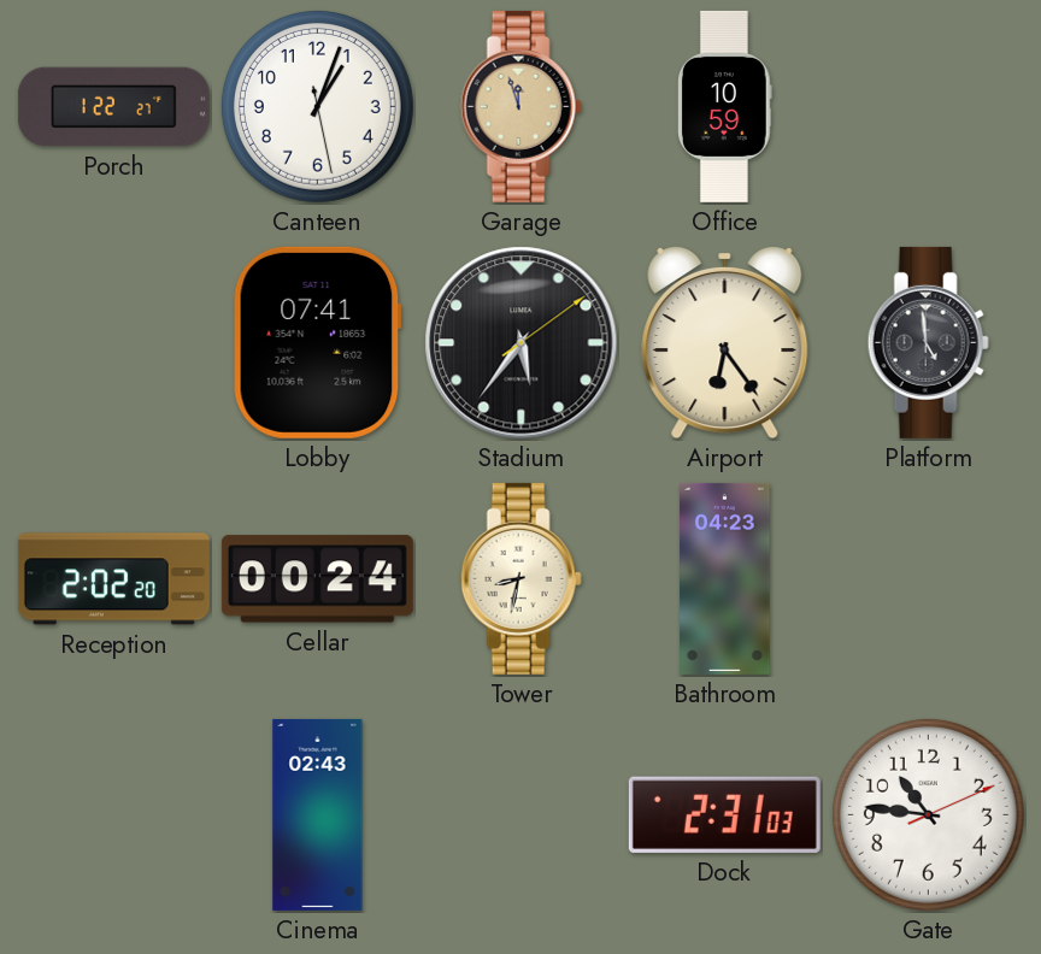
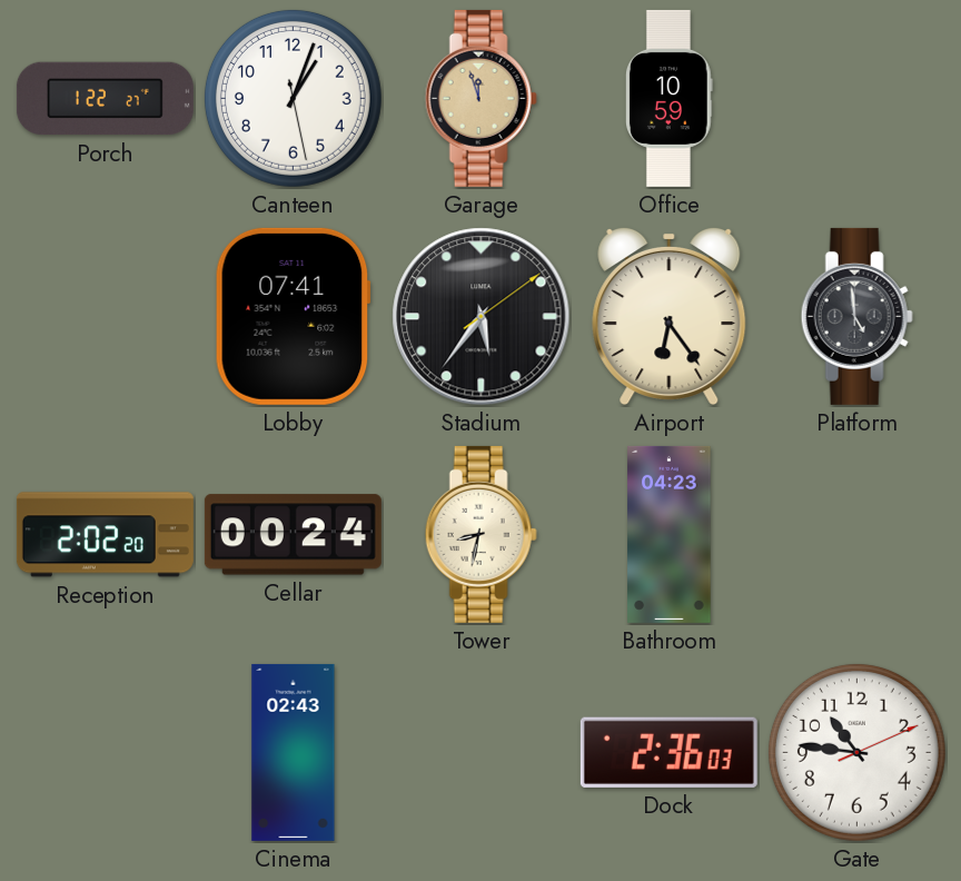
Dock: 2:31 -> 2:36
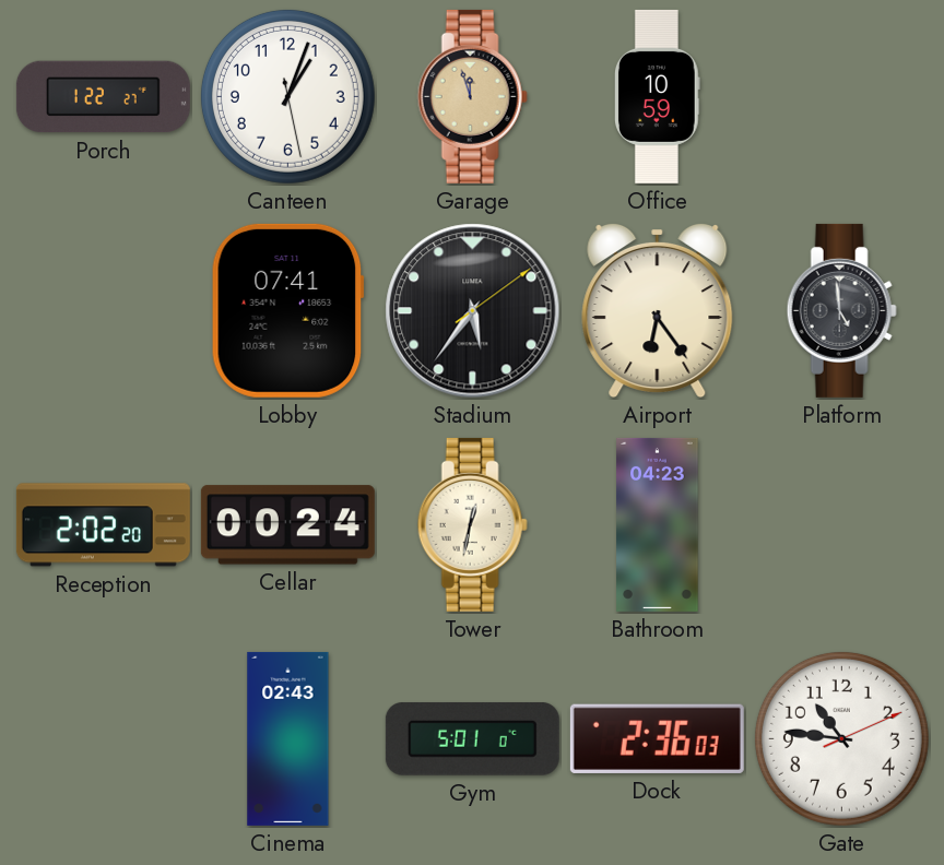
Tower: 8:32 -> 12:32
Gym: none -> 5:01
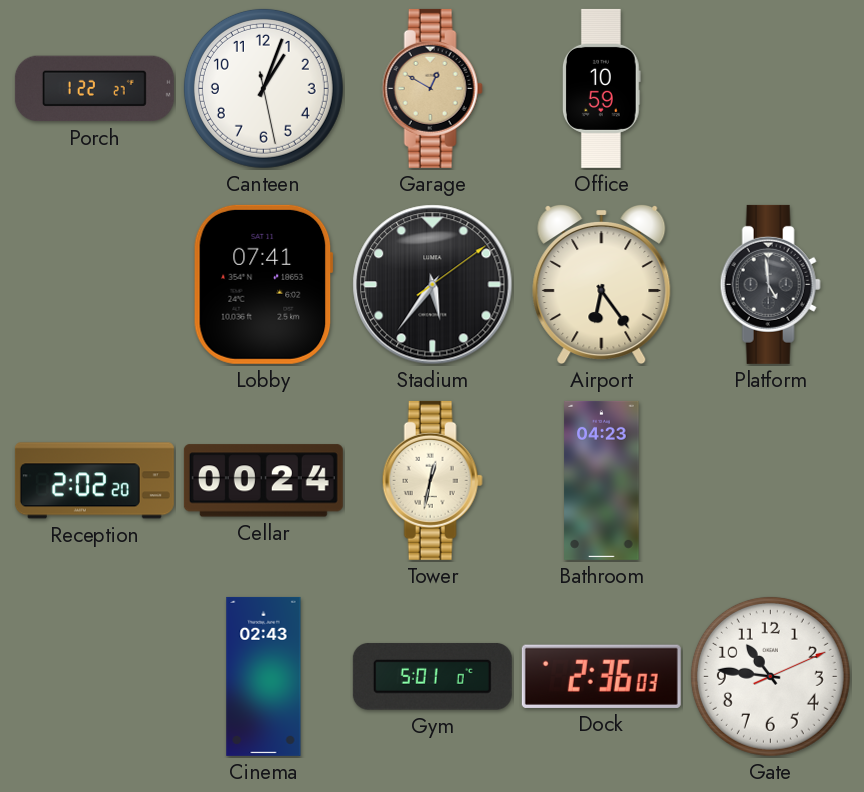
Garage: 11:57 -> 12:50
